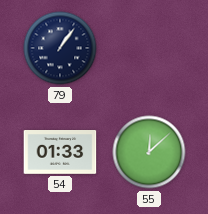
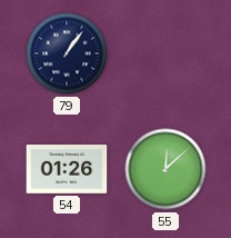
54: 01:33 -> 01:26
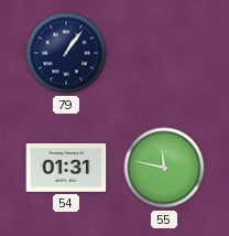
54: 01:26 -> 01:31
55: 12:08 -> 11:47
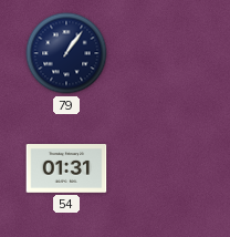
55: 11:47 -> none
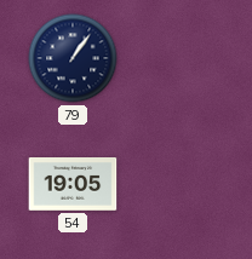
54: 01:31 -> 19:05
